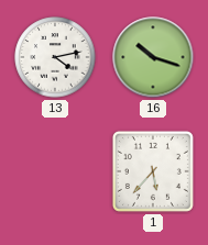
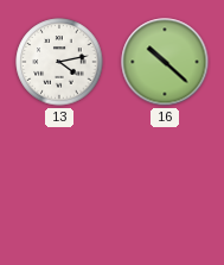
16: 10:18 -> 10:22
1: 5:37 -> none
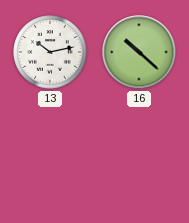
13: 4:13 -> 10:13
